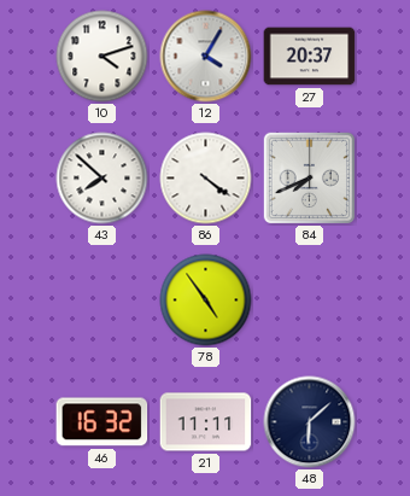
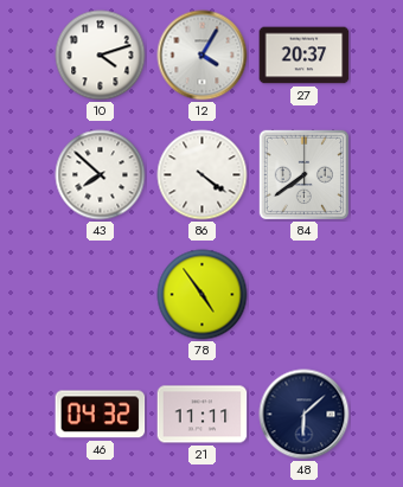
84: 7:41 -> 7:39
46: 16:32 -> 04:32
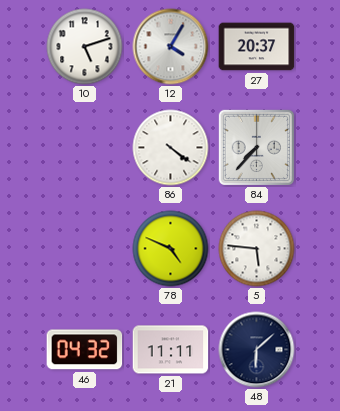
10: 4:12 -> 5:12
43: 7:52 -> none
84: 7:39 -> 7:37
78: 4:54 -> 4:49
5: none -> 5:46
